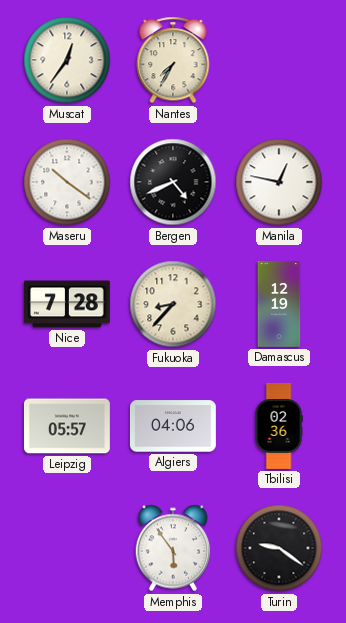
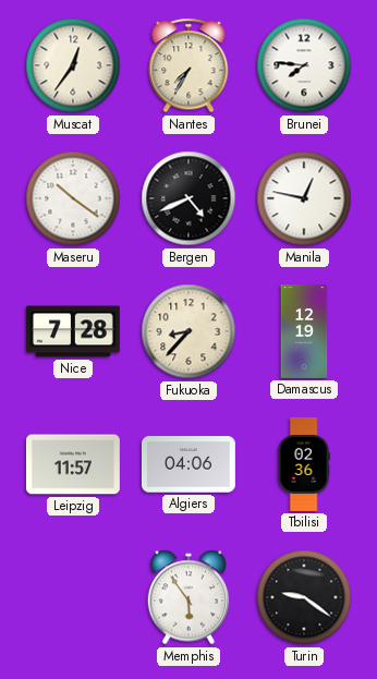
Brunei: none -> 7:46
Leipzig: 05:57 -> 11:57
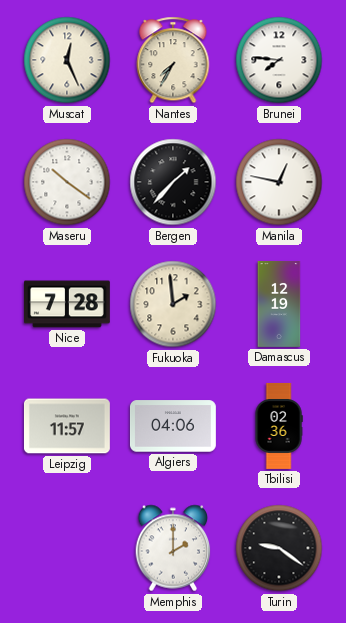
Muscat: 12:36 -> 12:26
Bergen: 4:41 -> 1:37
Fukuoka: 8:37 -> 1:59
Memphis: 5:54 -> 2:00
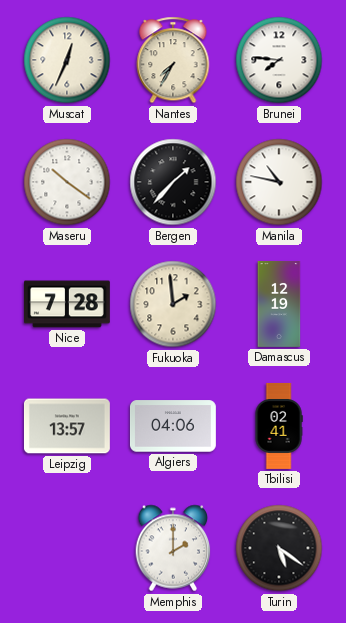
Muscat: 12:26 -> 12:34
Manila: 12:47 -> 10:47
Leipzig: 11:57 -> 13:57
Tbilisi: 02:36 -> 02:41
Turin: 9:21 -> 5:21
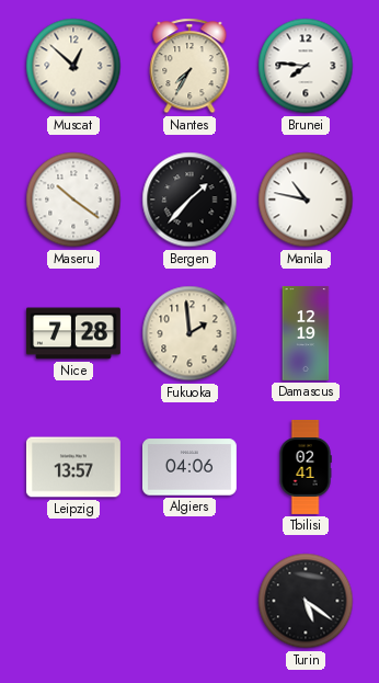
Muscat: 12:34 -> 12:52
Memphis: 2:00 -> none
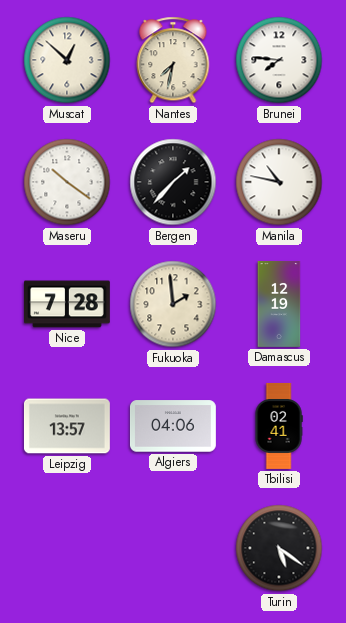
Nantes: 7:35 -> 7:32
